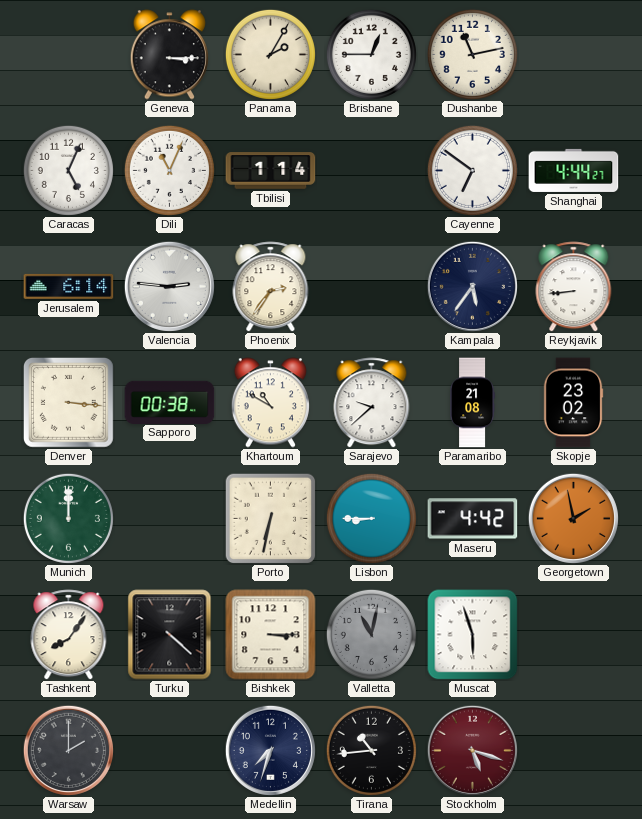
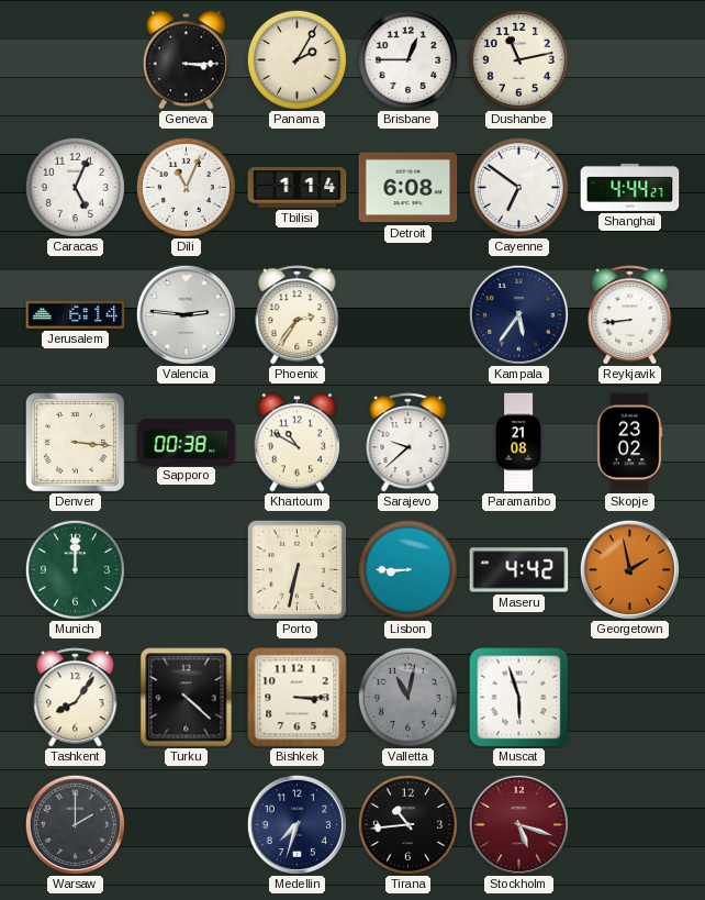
Detroit: none -> 6:08
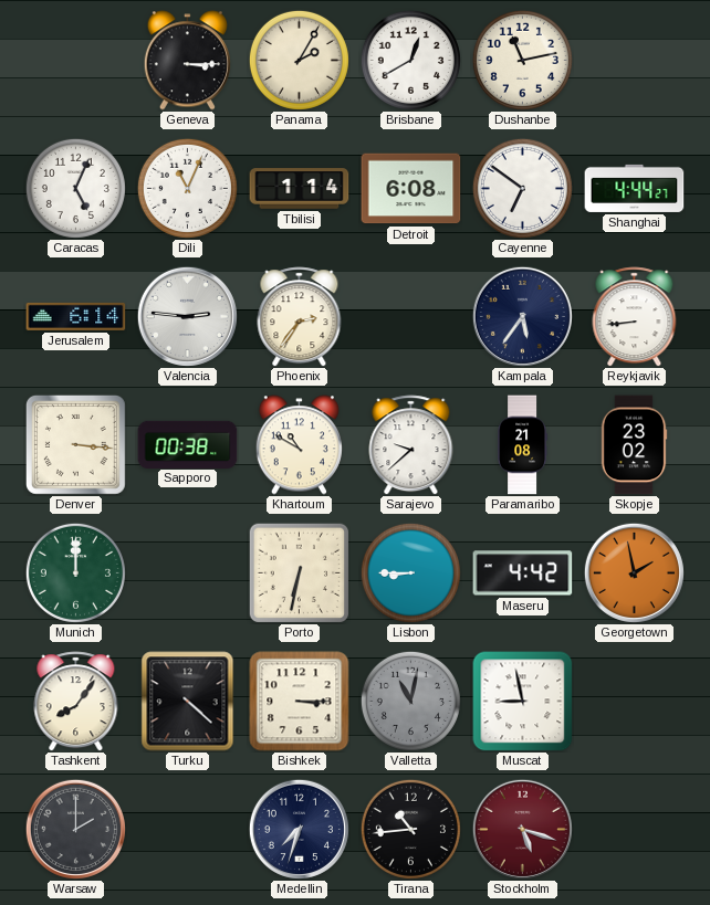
Brisbane: 12:45 -> 12:40
Muscat: 5:57 -> 8:58
